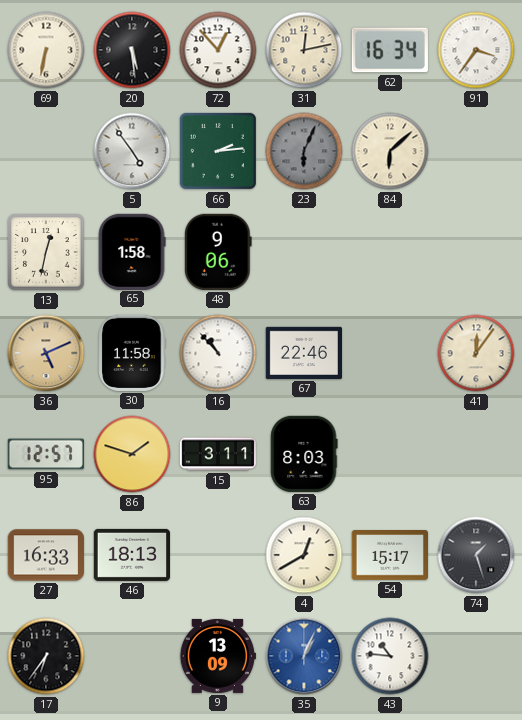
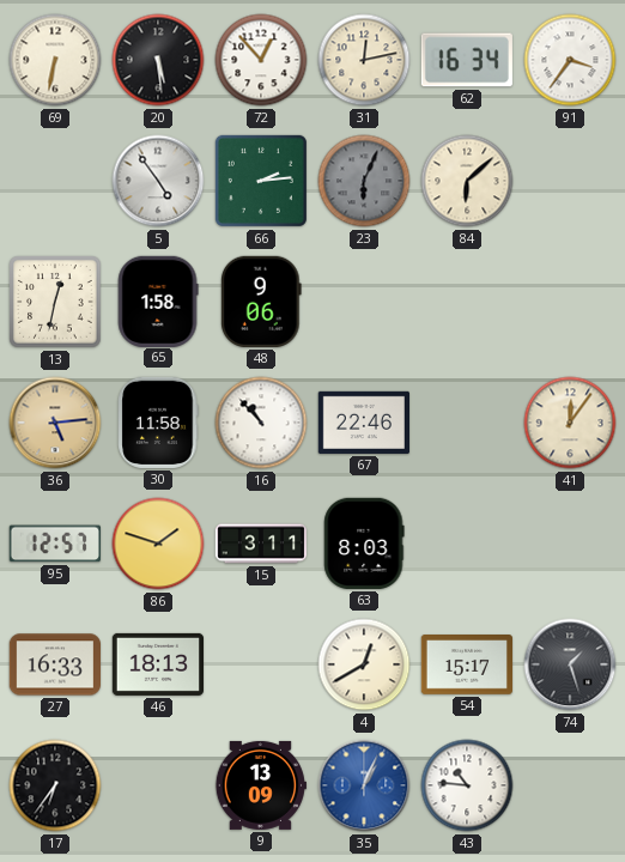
36: 5:11 -> 5:14
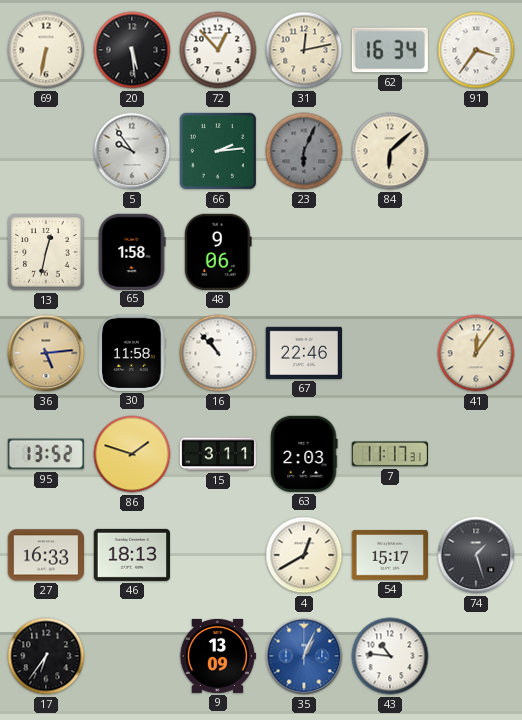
5: 4:54 -> 9:54
95: 12:57 -> 13:52
63: 8:03 -> 2:03
7: none -> 11:17
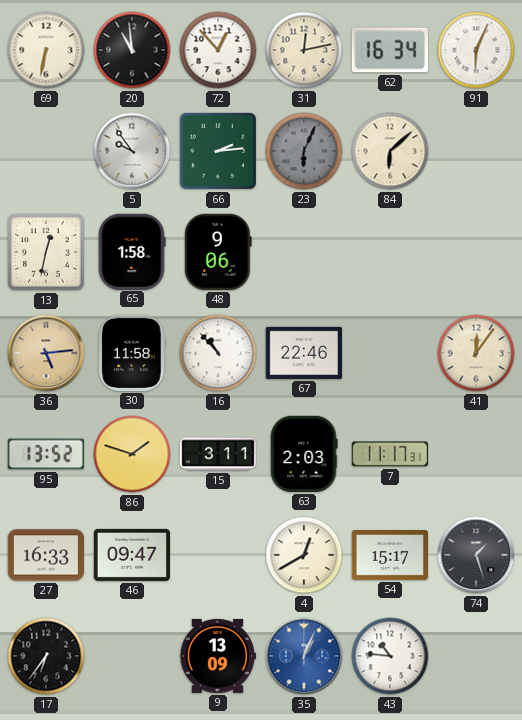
20: 5:29 -> 10:59
91: 3:36 -> 6:04
46: 18:13 -> 09:47
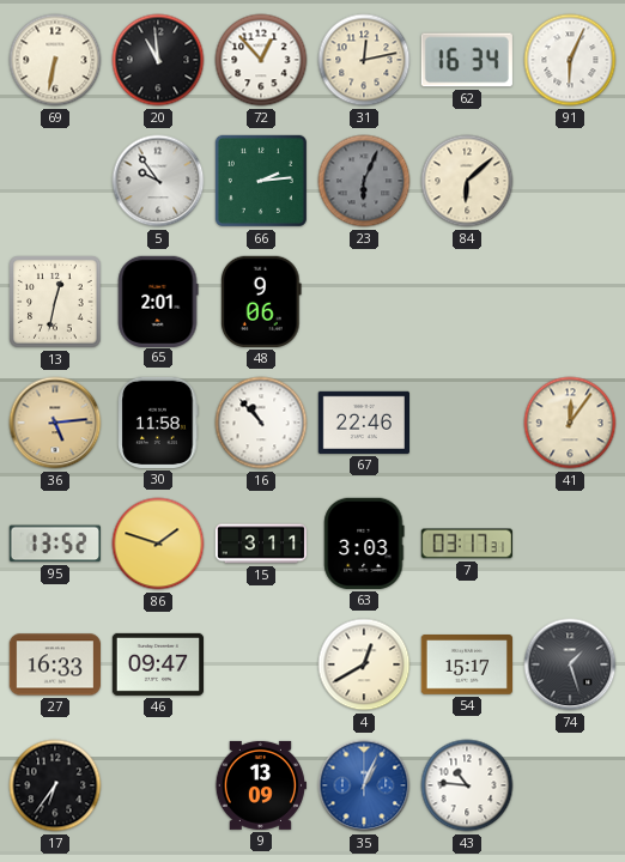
65: 1:58 -> 2:01
63: 2:03 -> 3:03
7: 11:17 -> 03:17
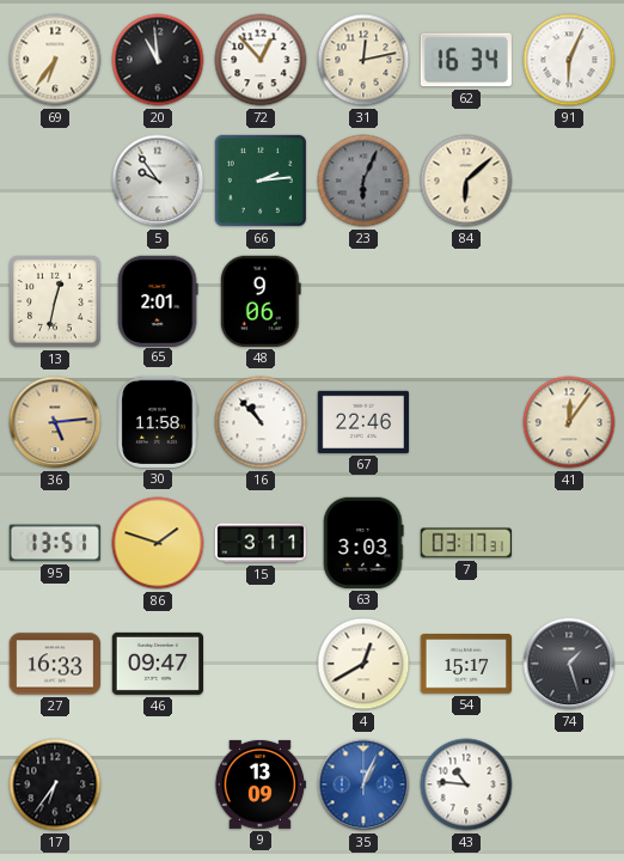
69: 6:32 -> 6:36
95: 13:52 -> 13:51
